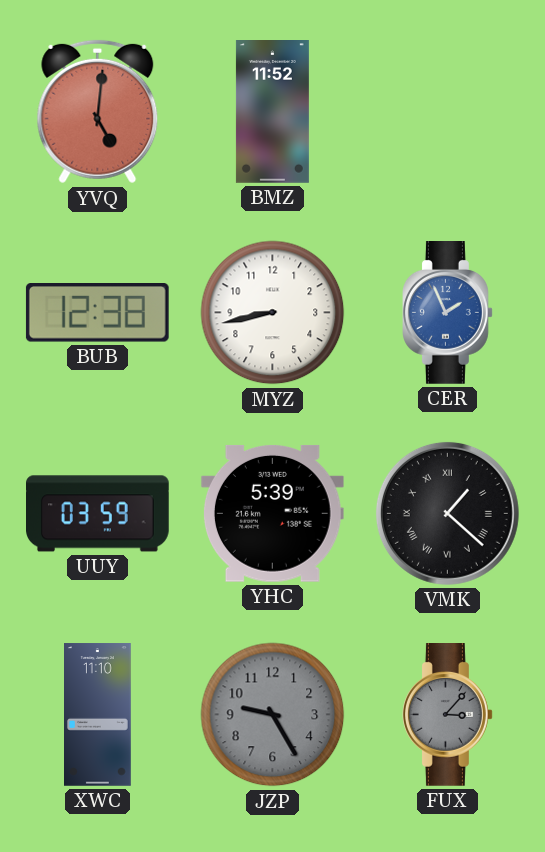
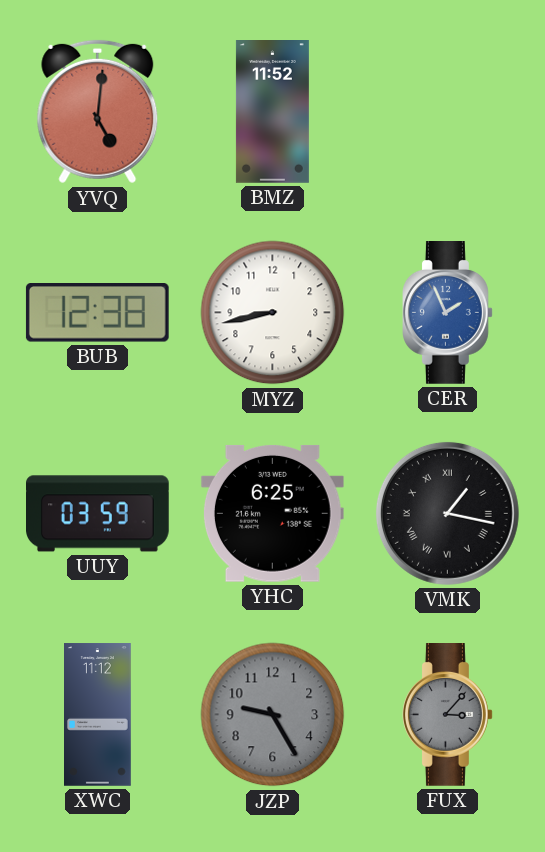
YHC: 5:39 -> 6:25
VMK: 1:22 -> 1:17
XWC: 11:10 -> 11:12
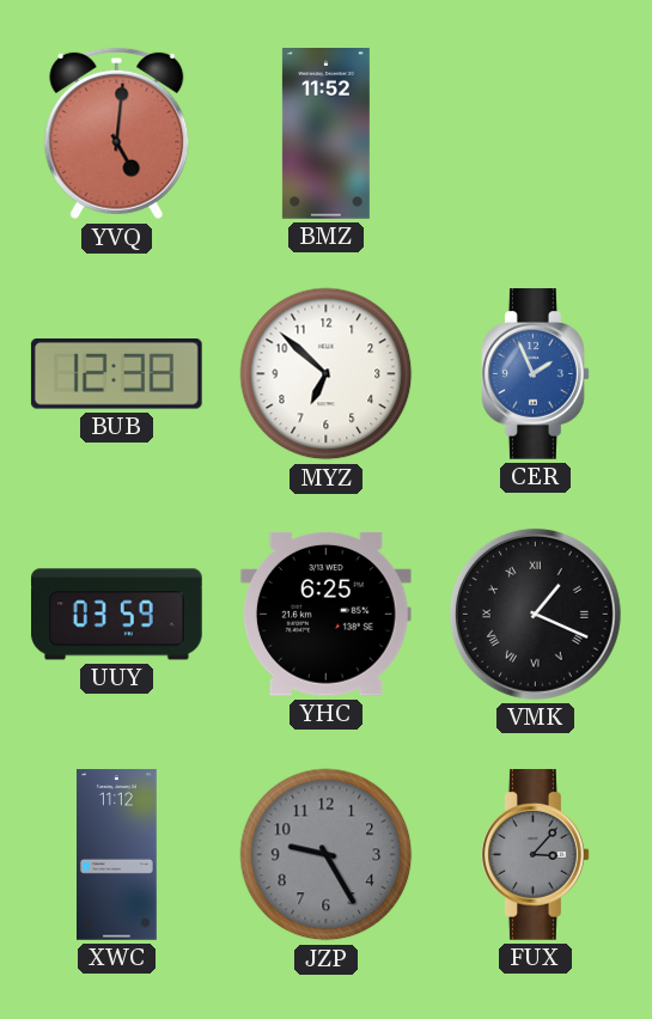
MYZ: 8:43 -> 6:52
VMK: 1:17 -> 1:19
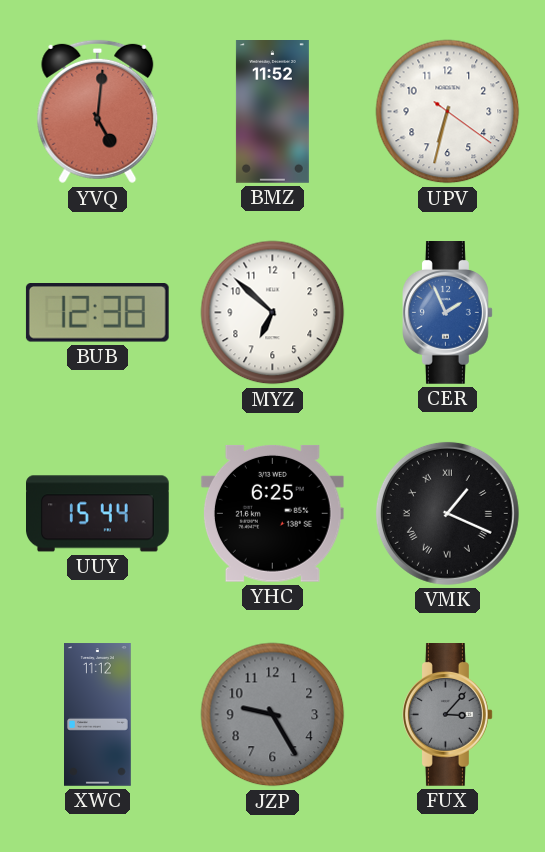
UPV: none -> 6:32
UUY: 03:59 -> 15:44
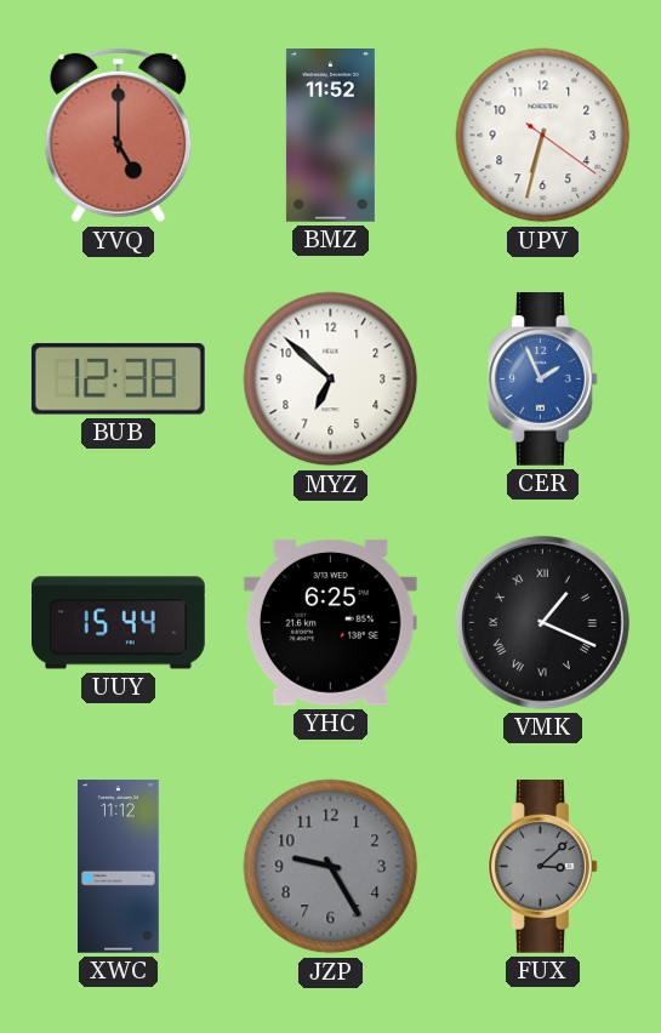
YVQ: 5:01 -> 5:00
FUX: 3:07 -> 3:08
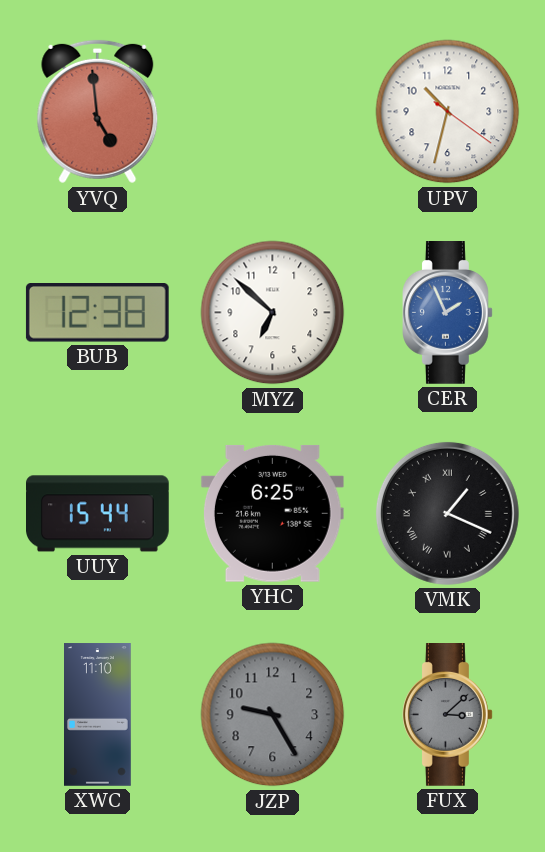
YVQ: 5:00 -> 4:59
BMZ: 11:52 -> none
UPV: 6:32 -> 10:32
XWC: 11:12 -> 11:10
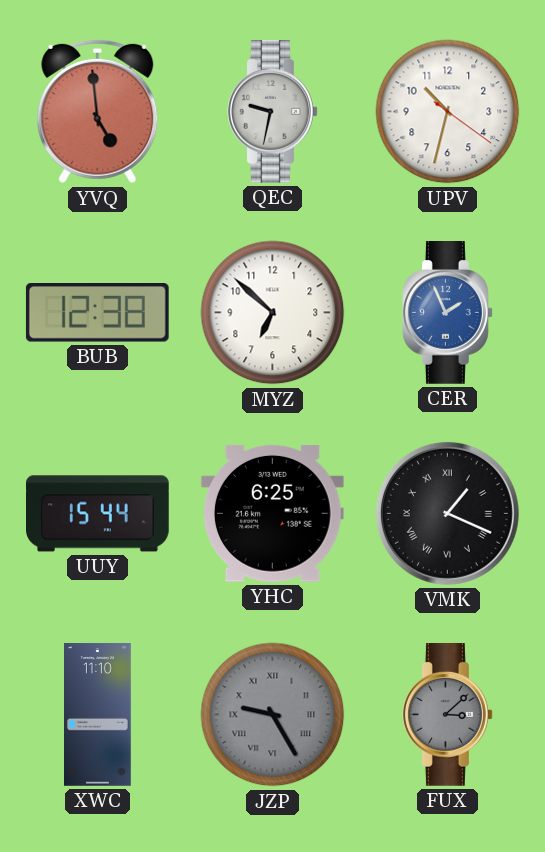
QEC: none -> 9:32
JZP numerals: Arabic -> Roman
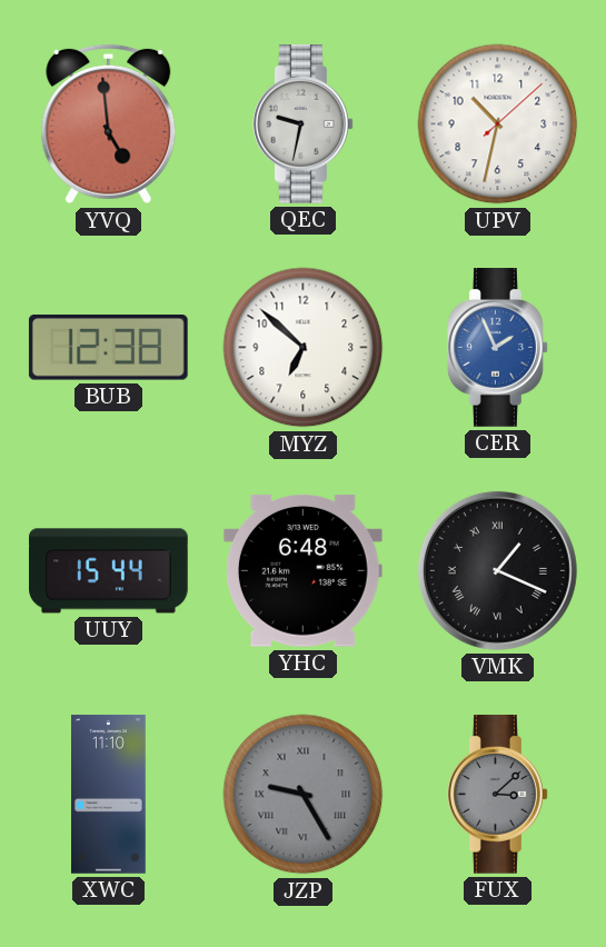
UPV: 10:32:21 -> 10:32:08
YHC: 6:25 -> 6:48
